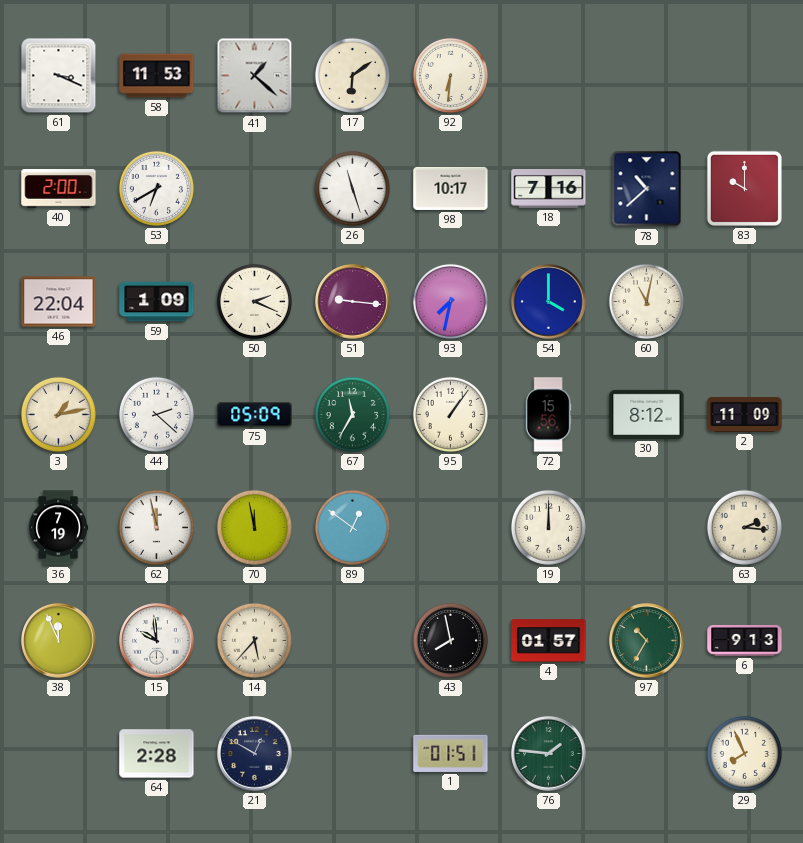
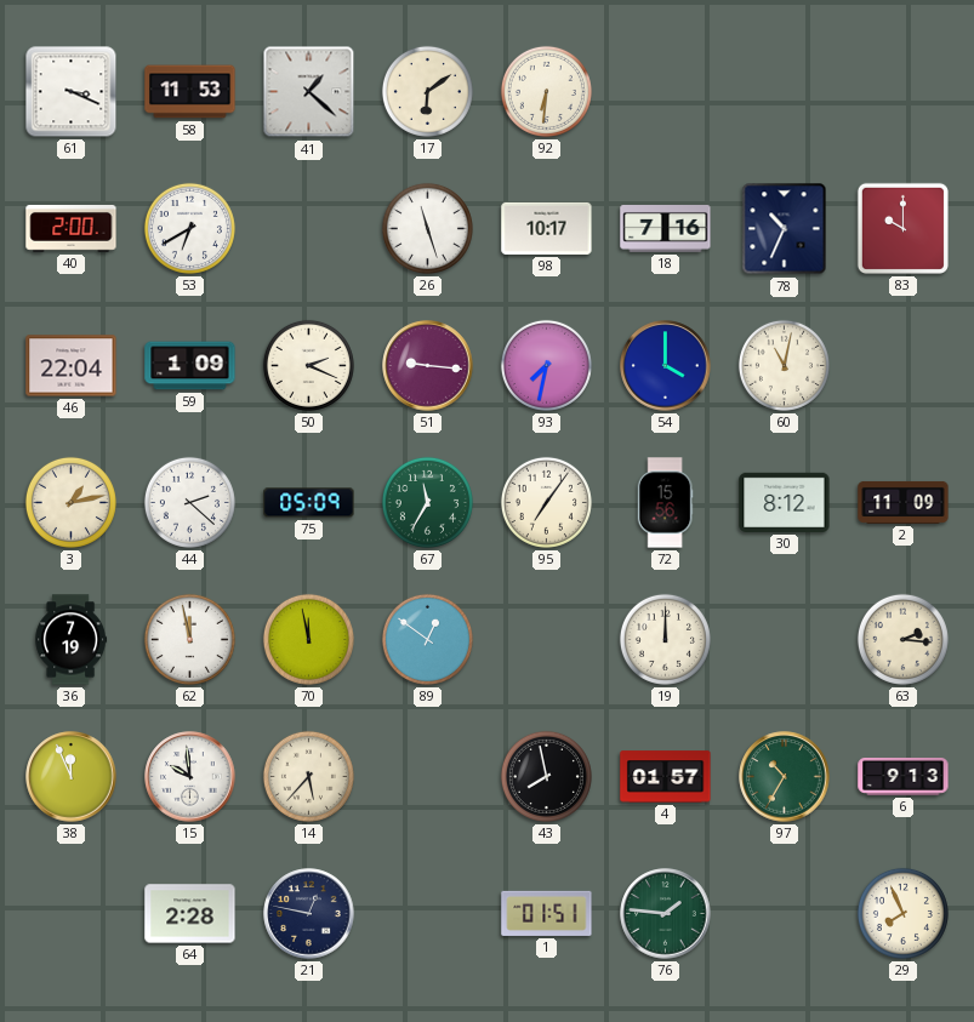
78: 10:38 -> 10:34
95: 1:06 -> 7:06
21: 12:50 -> 12:47
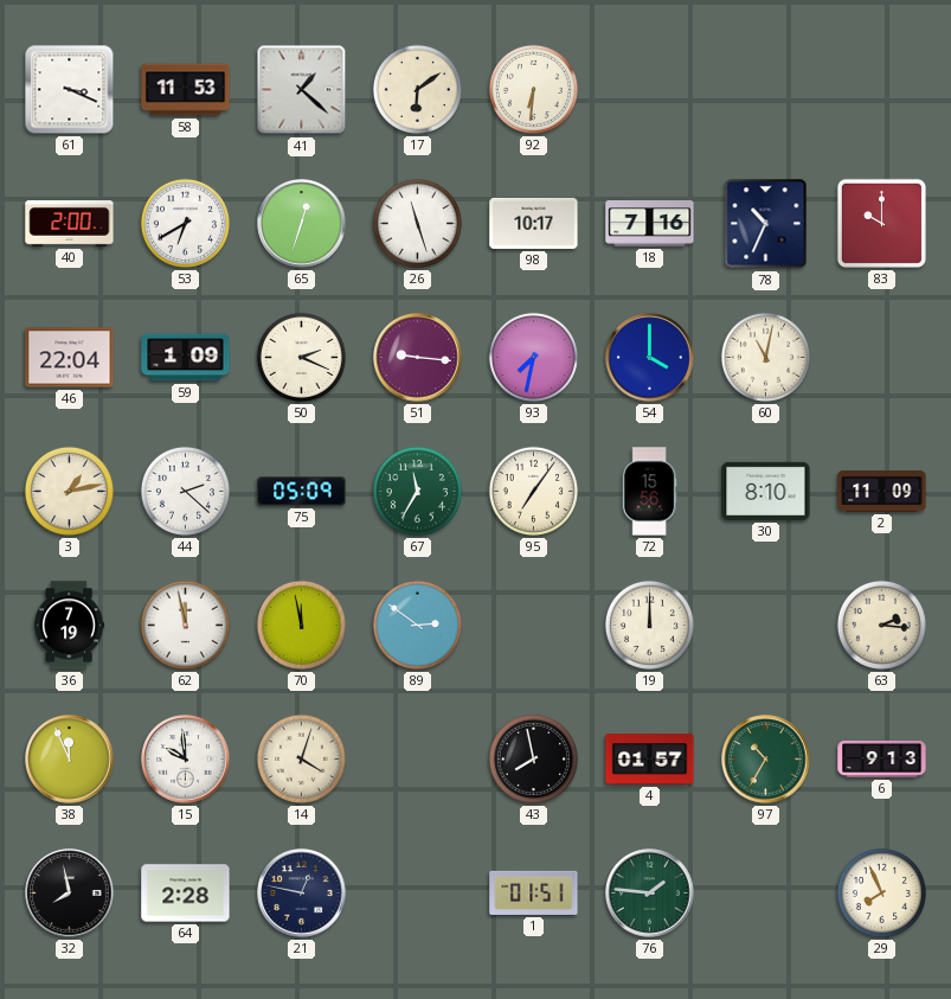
65: none -> 12:33
30: 8:12 -> 8:10
89: 12:51 -> 2:51
14: 5:37 -> 4:03
32: none -> 7:58
